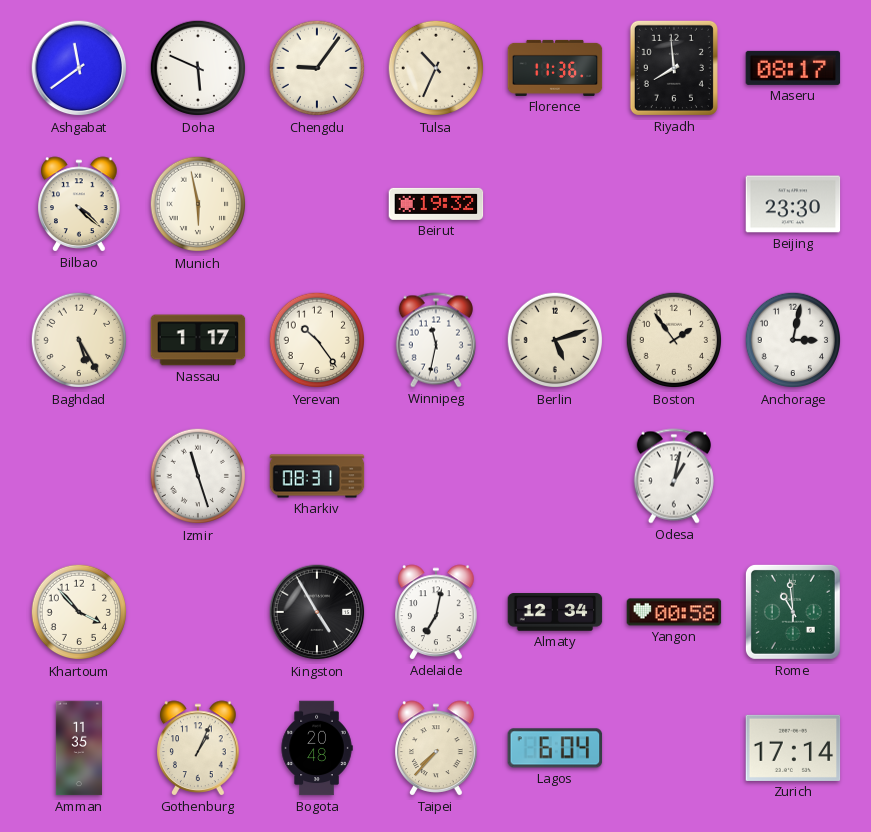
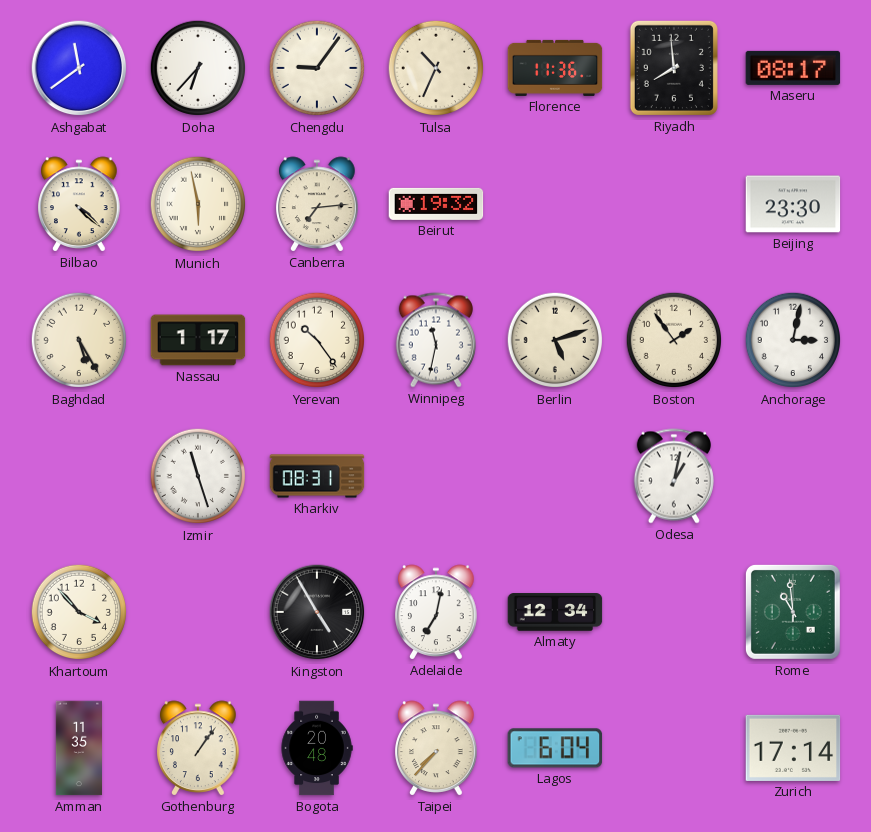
Doha: 5:49 -> 6:37
Canberra: none -> 7:14
Yangon: 00:58 -> none
Gothenburg: 1:04 -> 1:06
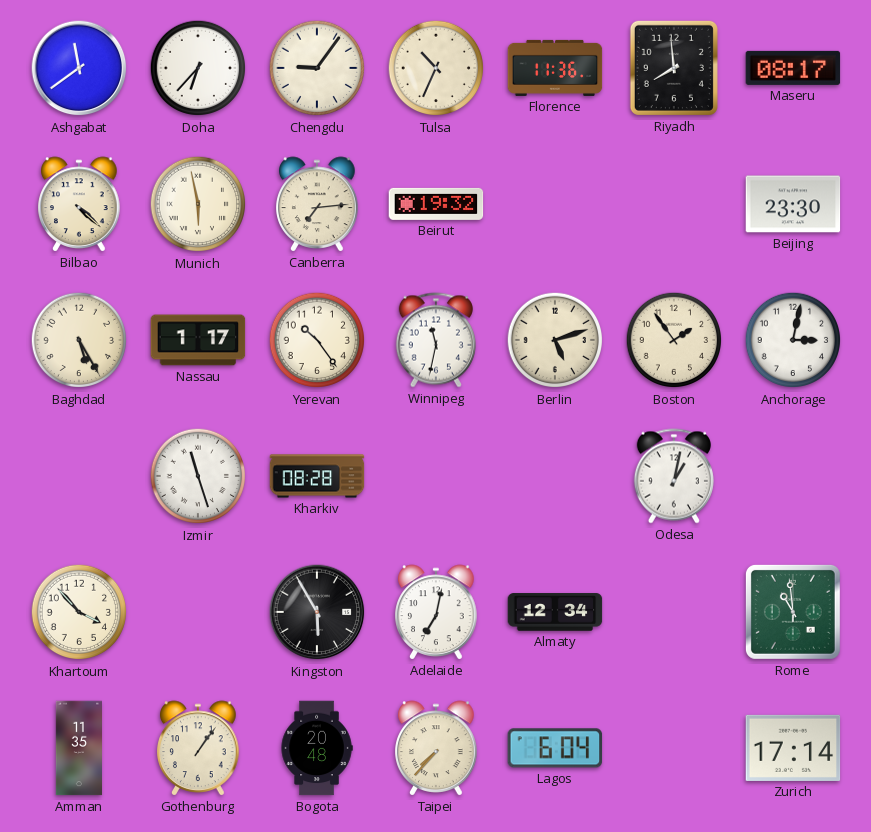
Kharkiv: 08:31 -> 08:28
Kingston: 4:55 -> 5:55
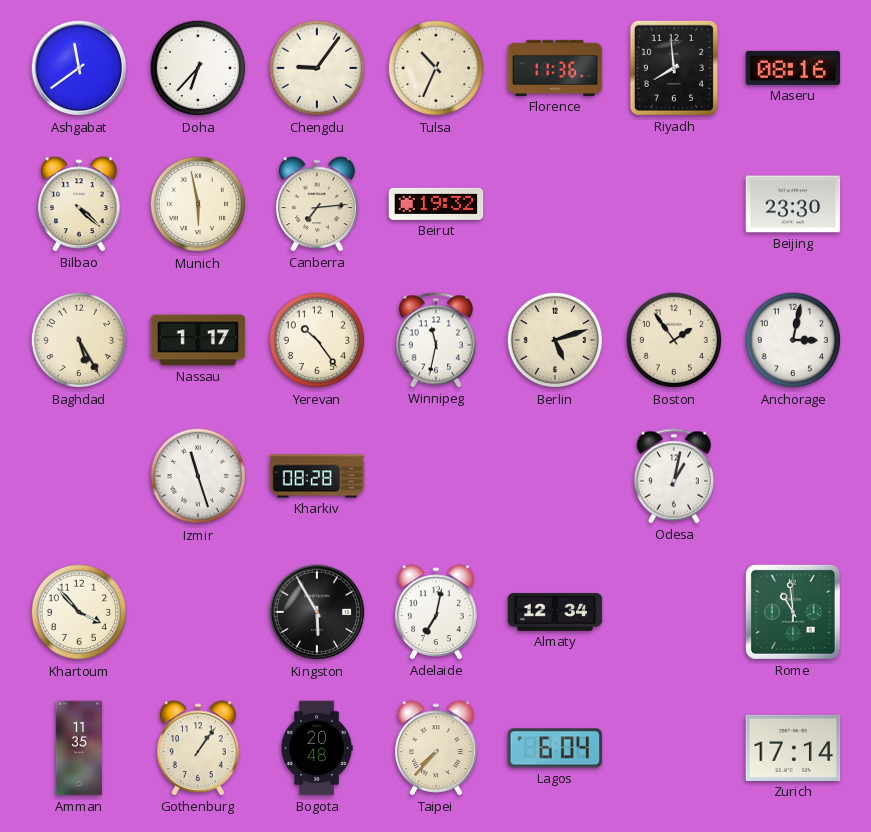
Maseru: 08:17 -> 08:16
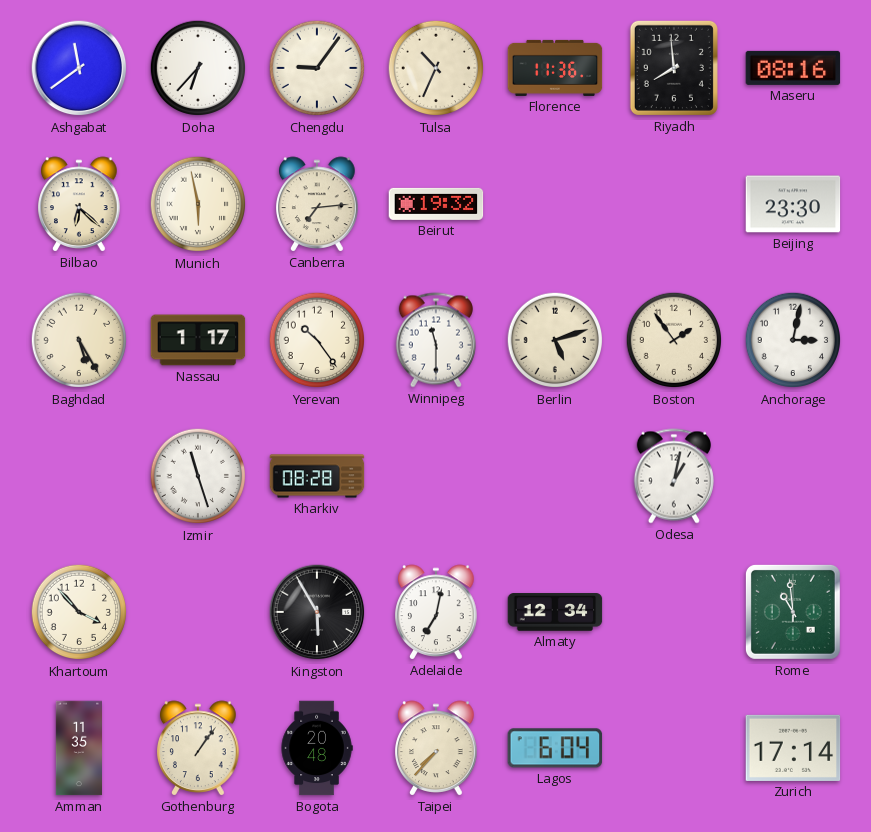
Bilbao: 4:22 -> 6:22
Winnipeg: 11:32 -> 11:30
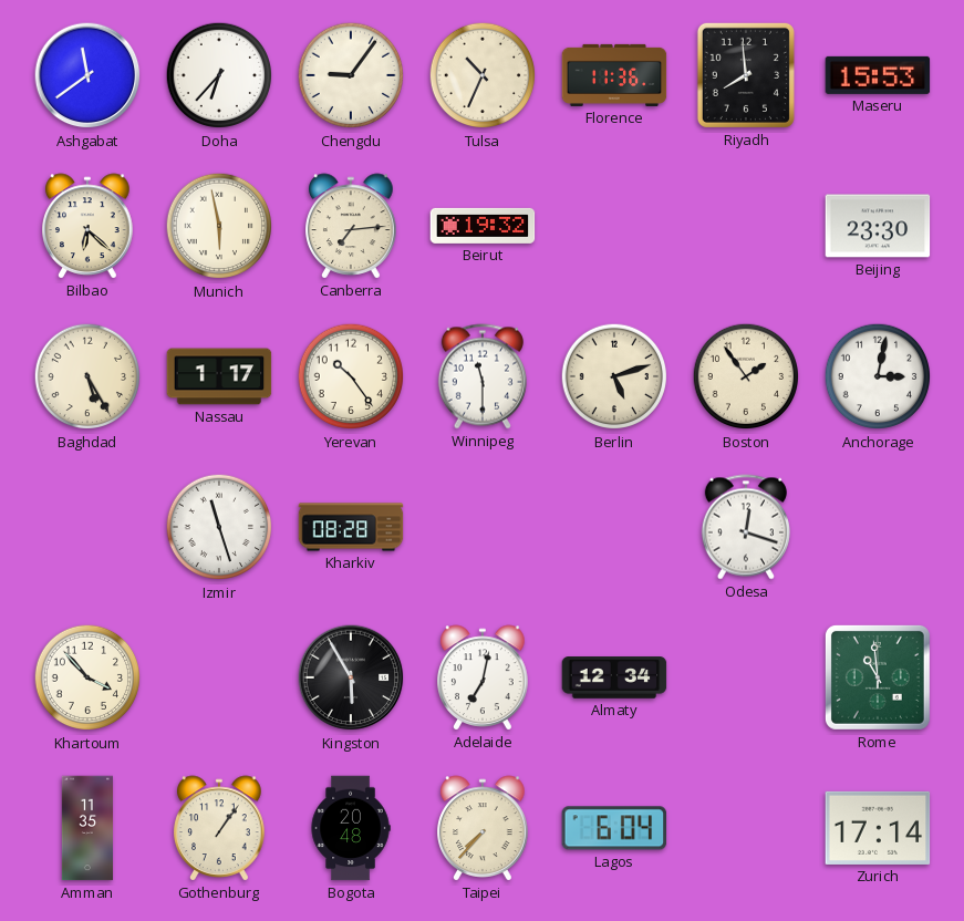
Maseru: 08:16 -> 15:53
Odesa: 1:02 -> 12:18
